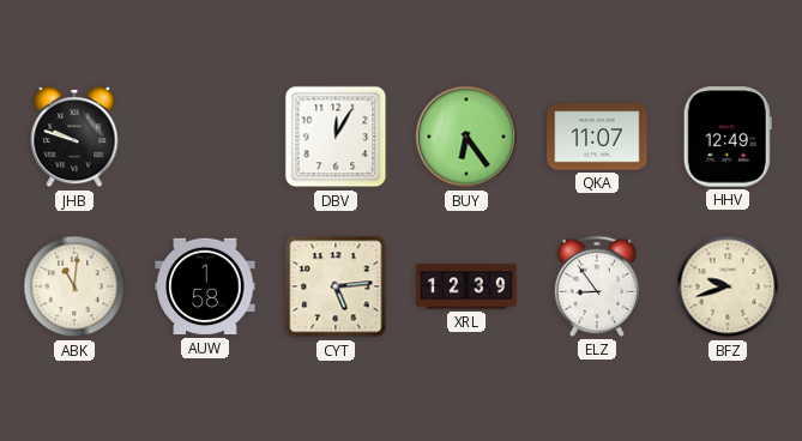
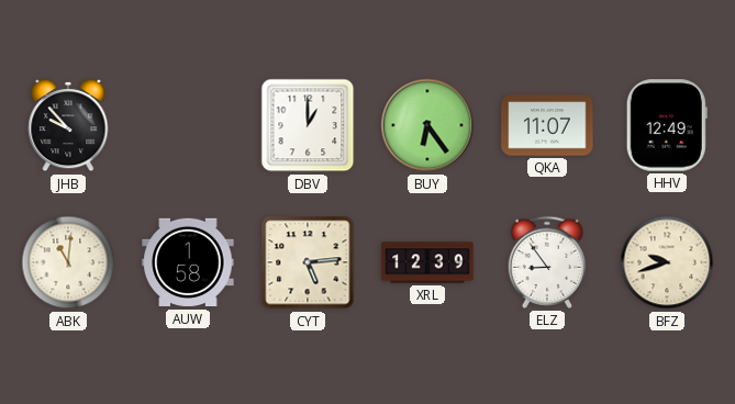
JHB: 9:48 -> 9:53
DBV: 12:05 -> 1:00
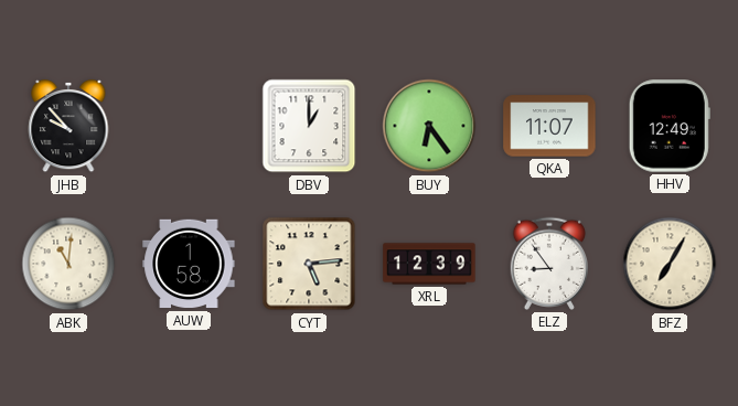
BFZ: 9:42 -> 7:05
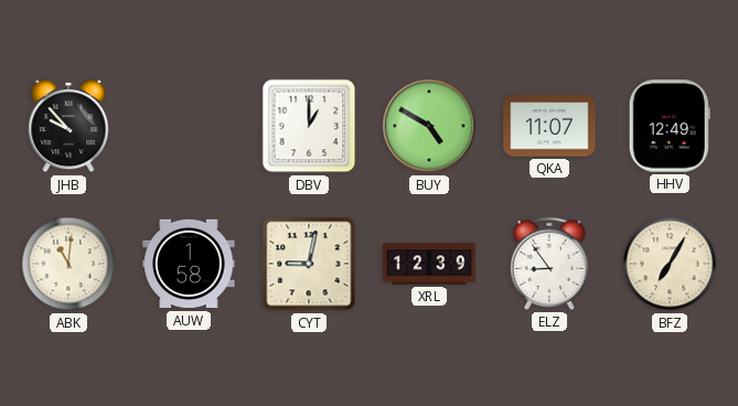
BUY: 6:24 -> 4:50
CYT: 5:14 -> 9:02
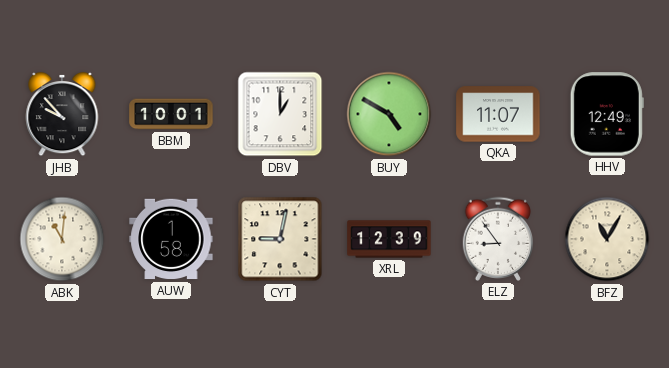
BBM: none -> 10:01
BFZ: 7:05 -> 11:05
